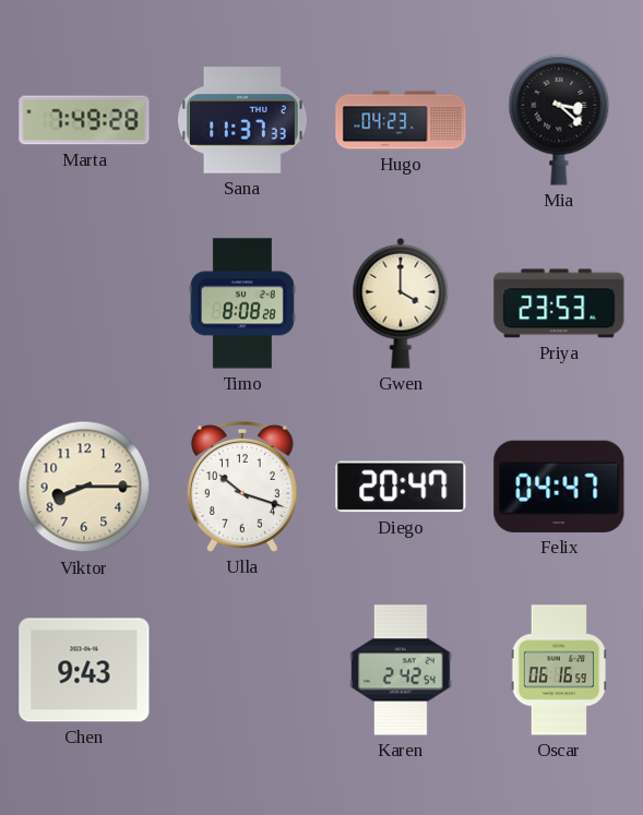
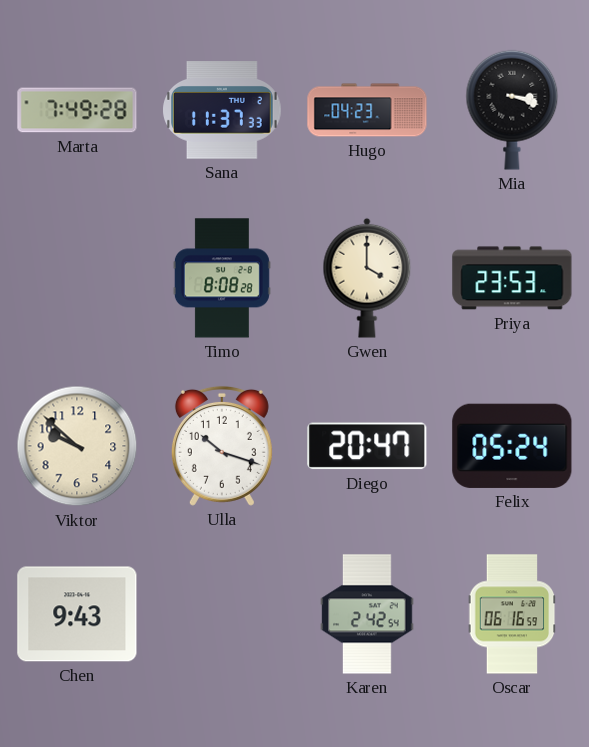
Mia: 3:22 -> 3:18
Viktor: 8:15 -> 9:52
Felix: 04:47 -> 05:24
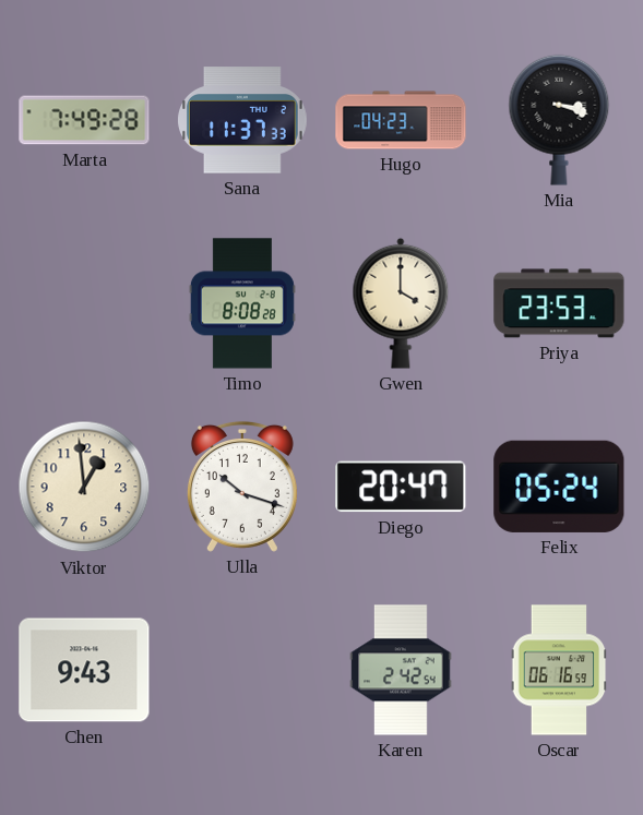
Viktor: 9:52 -> 12:59
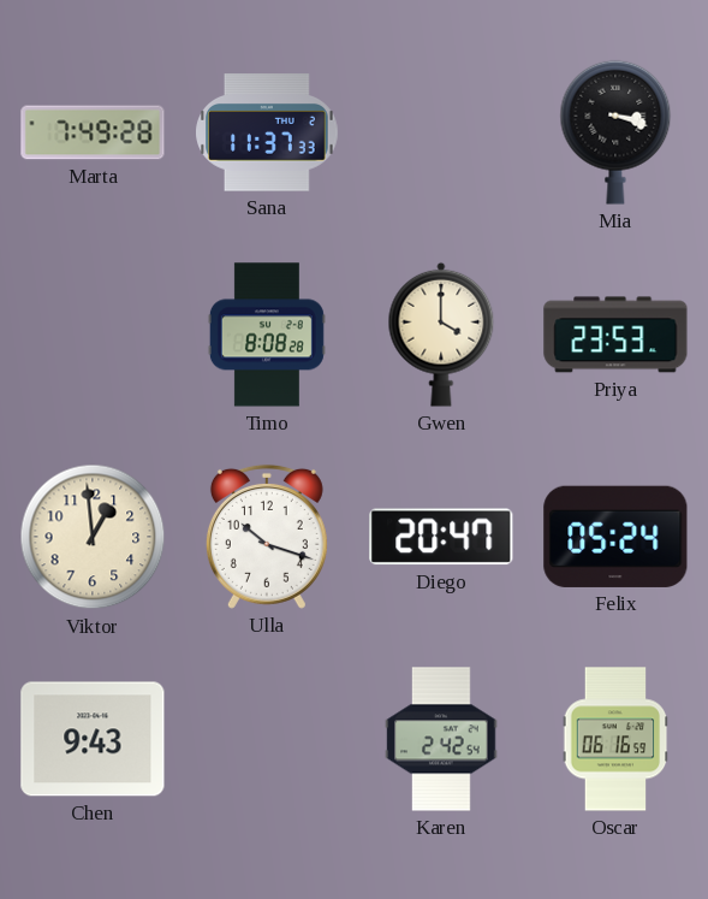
Hugo: 04:23 -> none
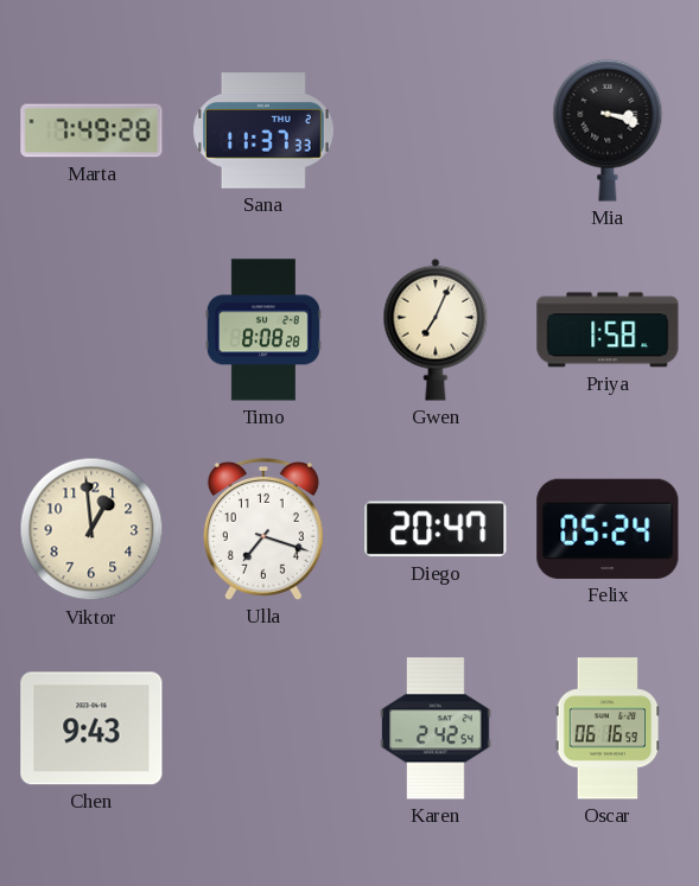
Gwen: 4:00 -> 7:04
Priya: 23:53 -> 1:58
Ulla: 10:18 -> 7:18
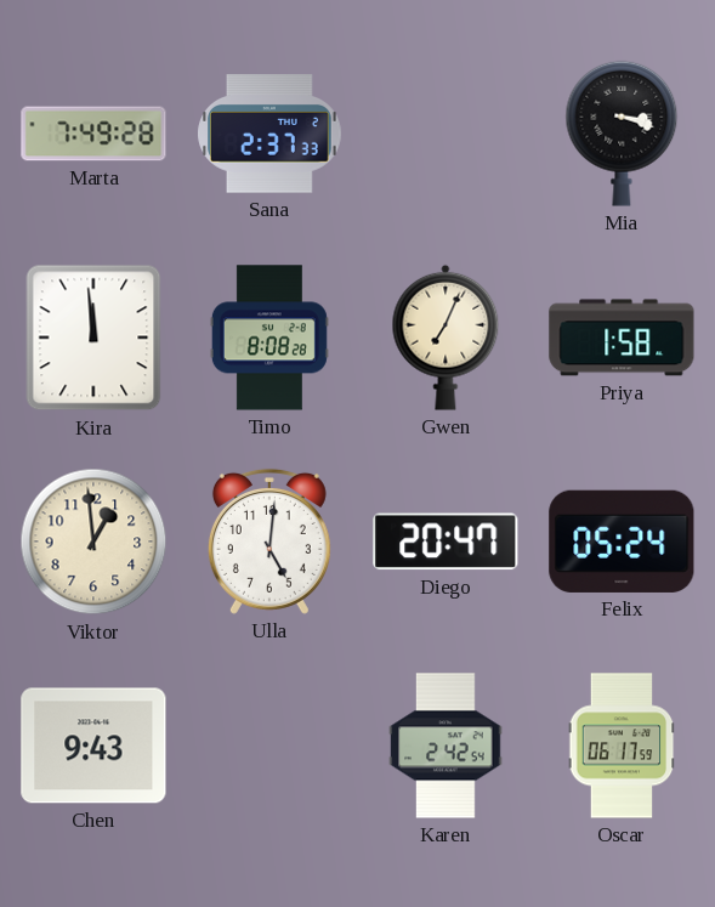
Sana: 11:37 -> 2:37
Kira: none -> 11:59
Ulla: 7:18 -> 5:01
Oscar: 06:16 -> 06:17
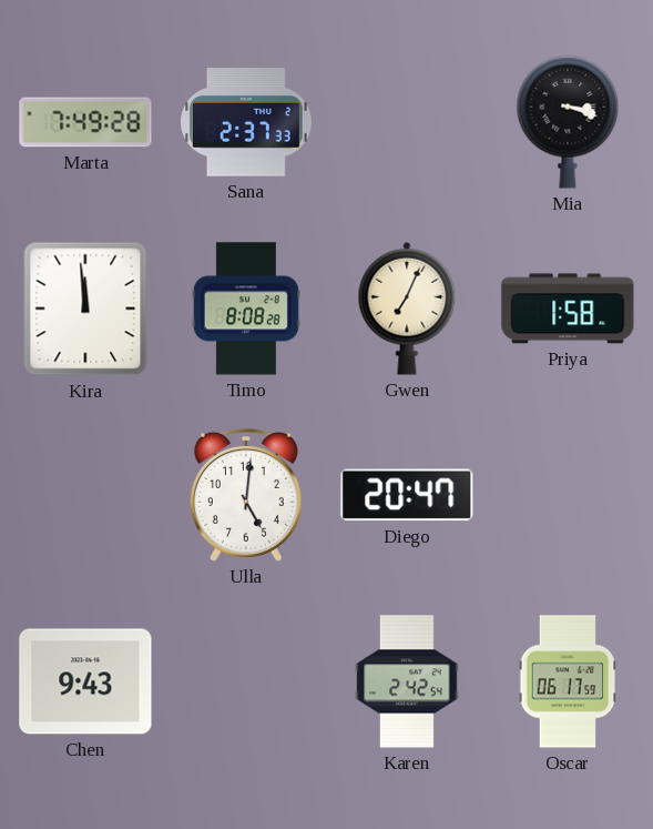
Viktor: 12:59 -> none
Felix: 05:24 -> none
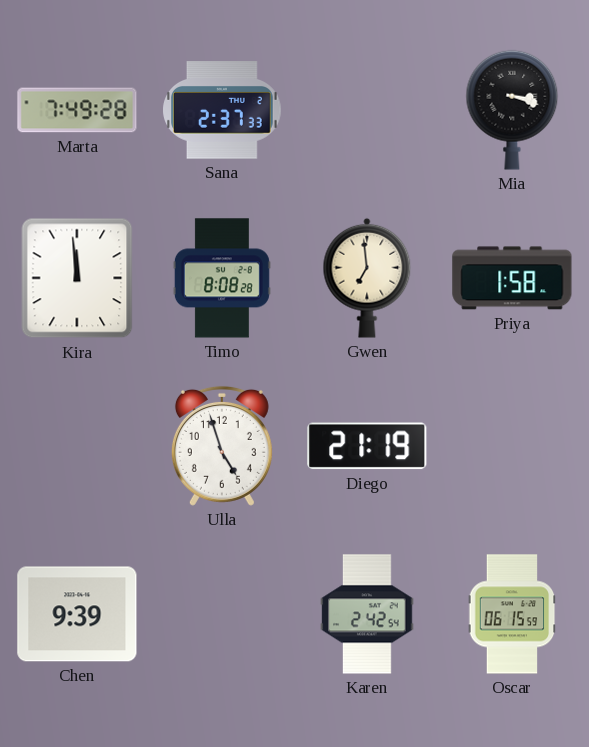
Gwen: 7:04 -> 6:59
Ulla: 5:01 -> 4:57
Diego: 20:47 -> 21:19
Chen: 9:43 -> 9:39
Oscar: 06:17 -> 06:15
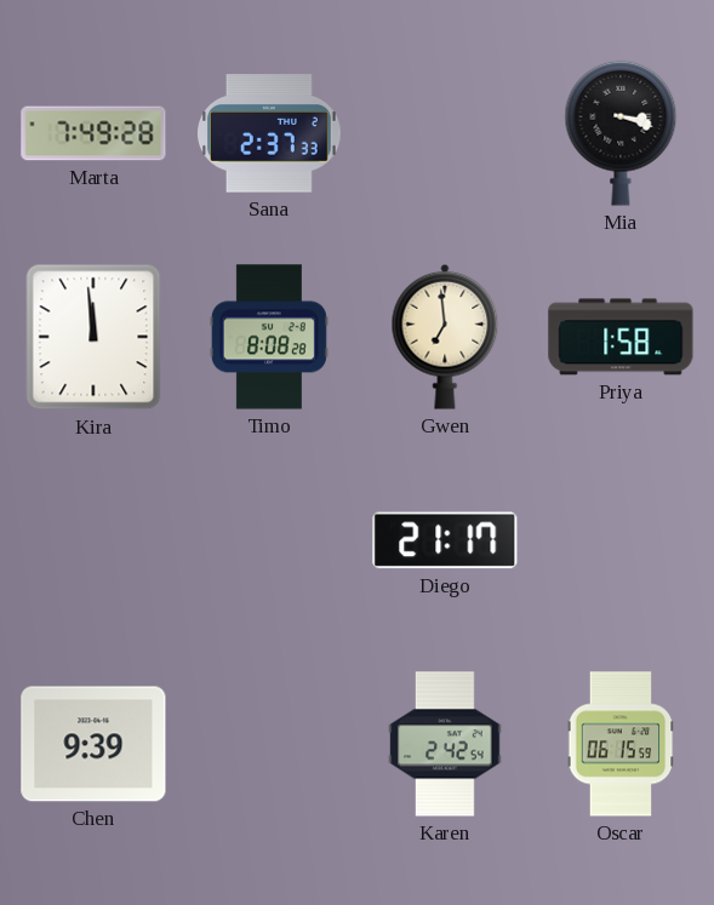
Ulla: 4:57 -> none
Diego: 21:19 -> 21:17
